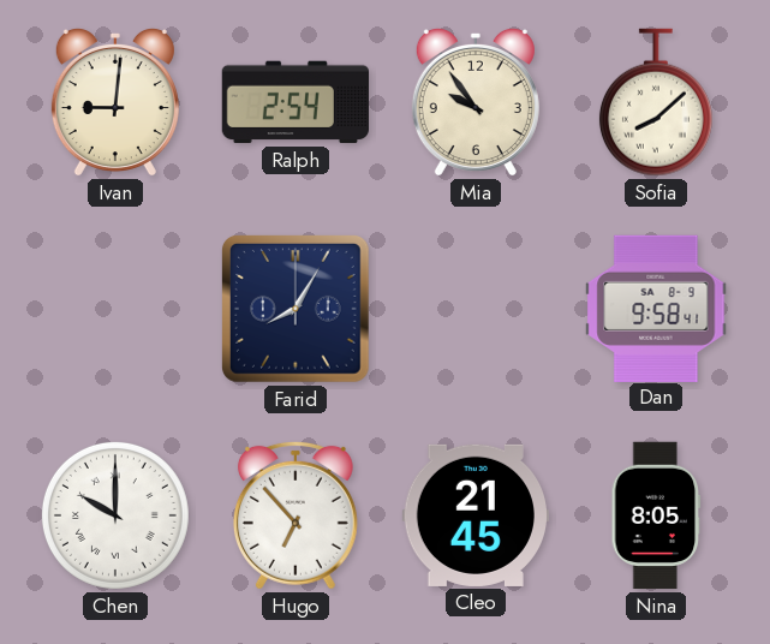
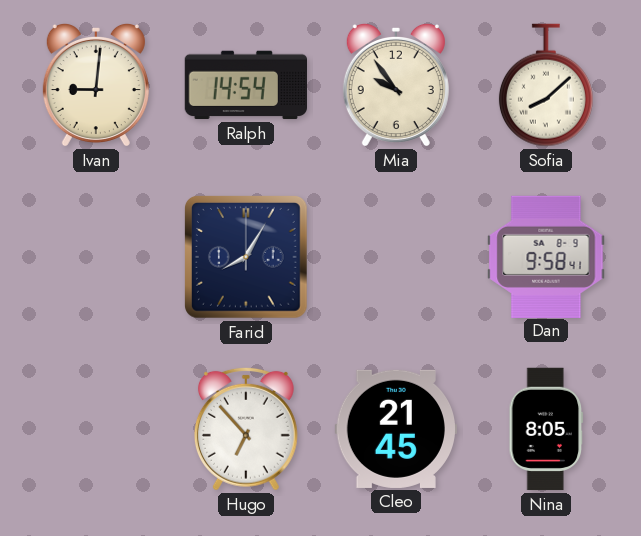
Ralph: 2:54 -> 14:54
Chen: 10:00 -> none
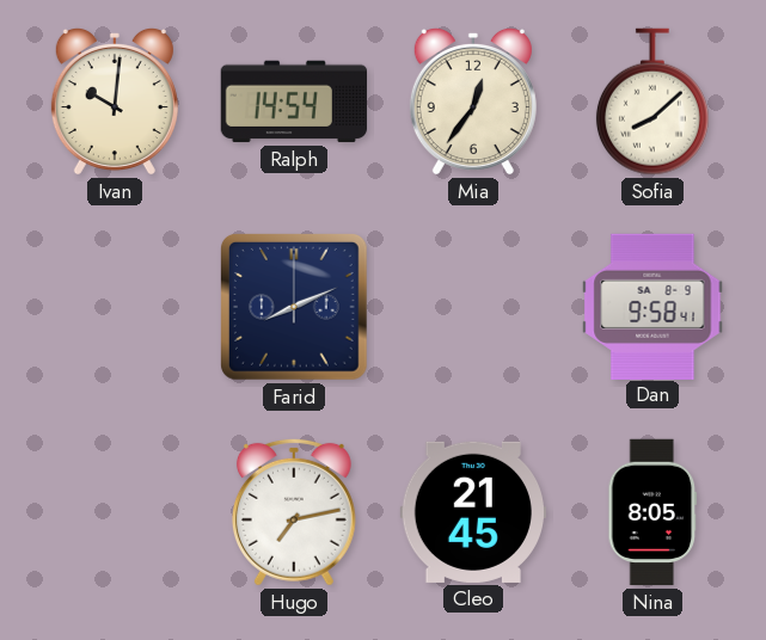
Ivan: 9:01 -> 10:01
Mia: 9:54 -> 12:36
Farid: 8:05 -> 8:11
Hugo: 6:53 -> 7:13
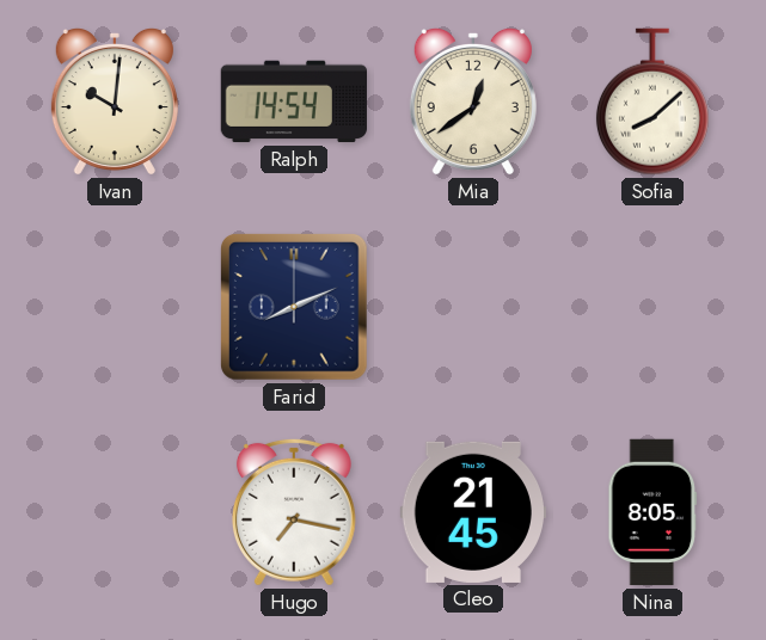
Mia: 12:36 -> 12:39
Dan: 9:58 -> none
Hugo: 7:13 -> 7:17
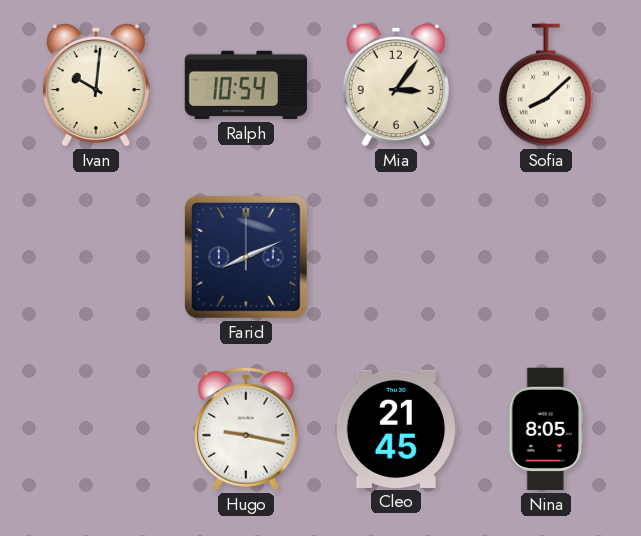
Ralph: 14:54 -> 10:54
Mia: 12:39 -> 3:06
Hugo: 7:17 -> 9:17
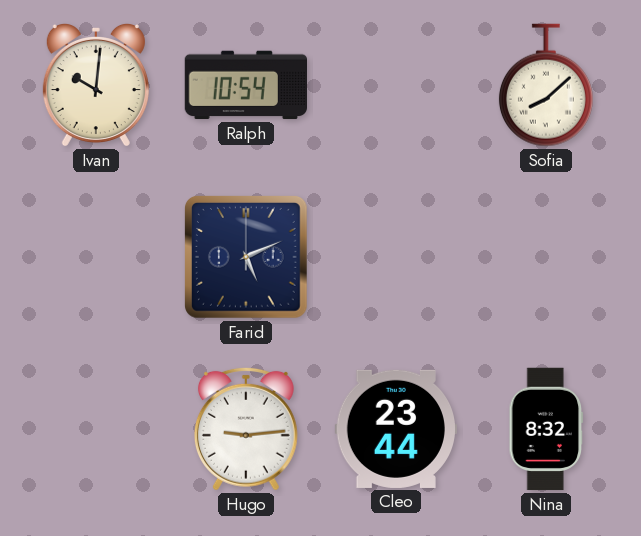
Mia: 3:06 -> none
Farid: 8:11 -> 5:11
Hugo: 9:17 -> 9:14
Cleo: 21:45 -> 23:44
Nina: 8:05 -> 8:32
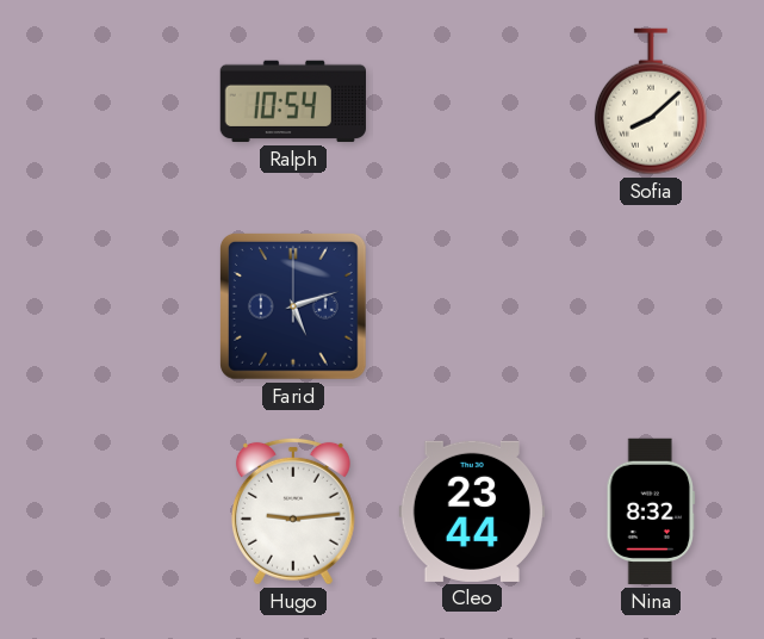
Ivan: 10:01 -> none
Farid: 5:11 -> 5:12
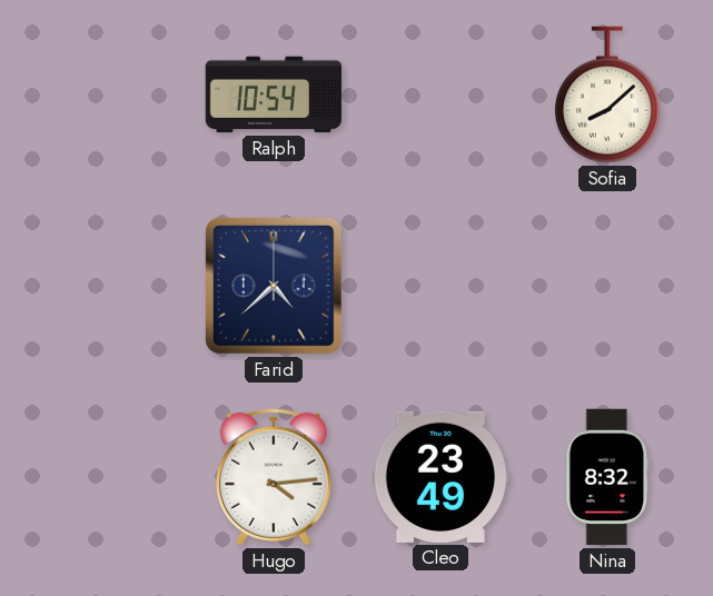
Farid: 5:12 -> 4:38
Hugo: 9:14 -> 4:14
Cleo: 23:44 -> 23:49
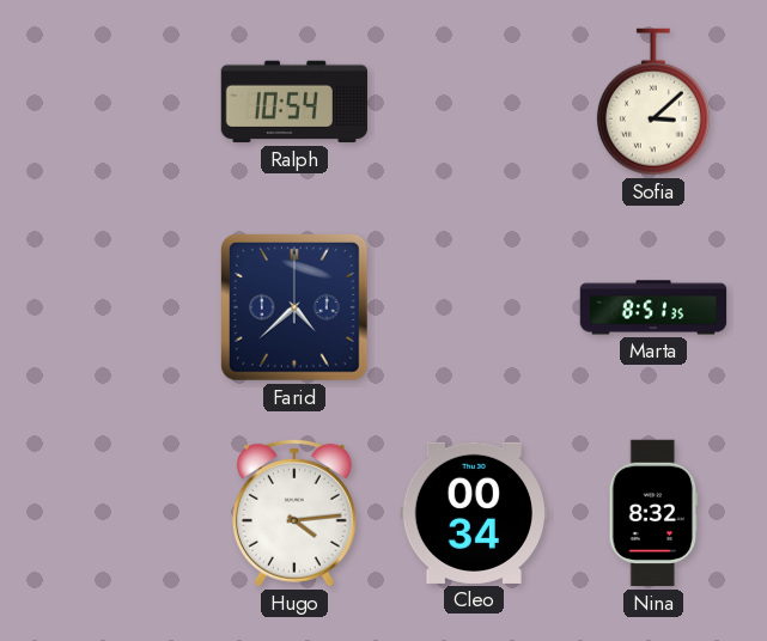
Sofia: 8:08 -> 3:08
Marta: none -> 8:51
Cleo: 23:49 -> 00:34
